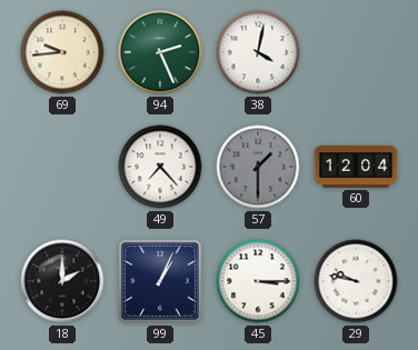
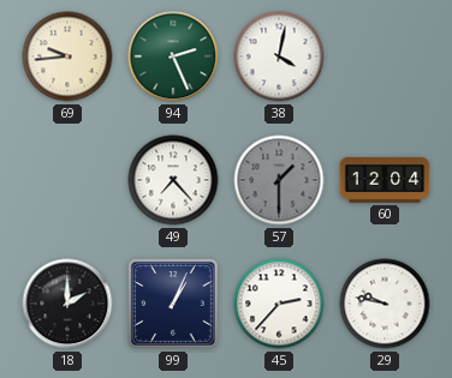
45: 3:15 -> 2:37
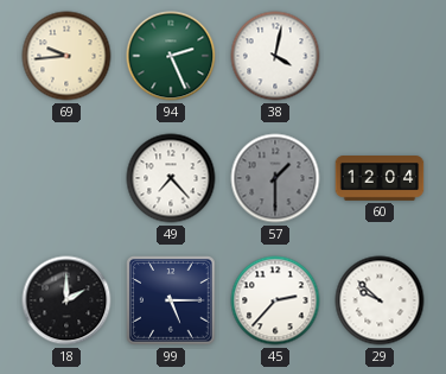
99: 1:04 -> 5:15
29: 9:47 -> 9:52
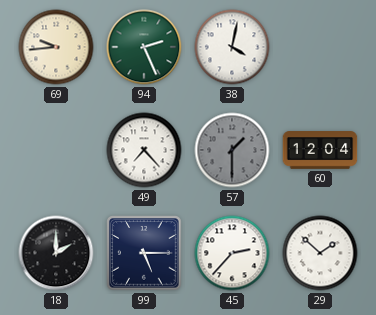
29: 9:52 -> 1:52
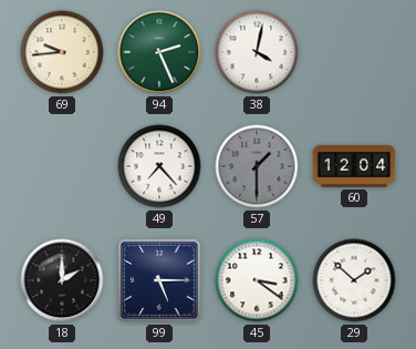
45: 2:37 -> 3:21
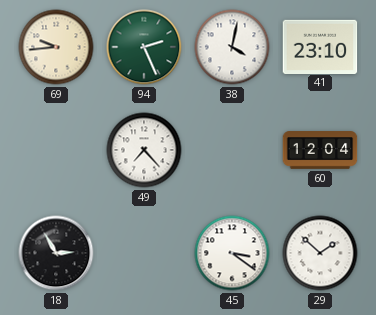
41: none -> 23:10
57: 1:30 -> none
18: 2:00 -> 2:55
99: 5:15 -> none
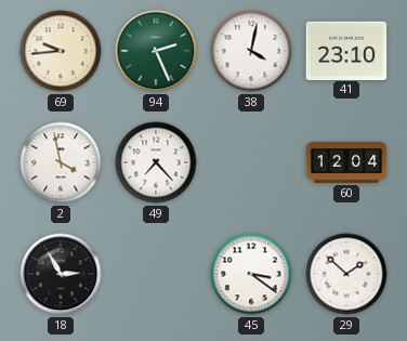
2: none -> 3:58
